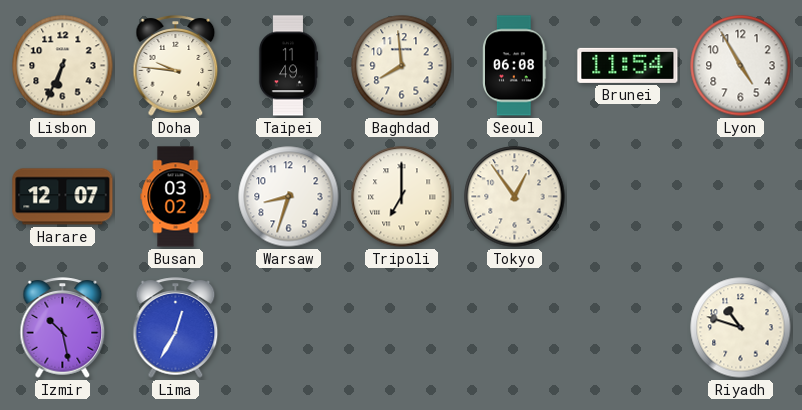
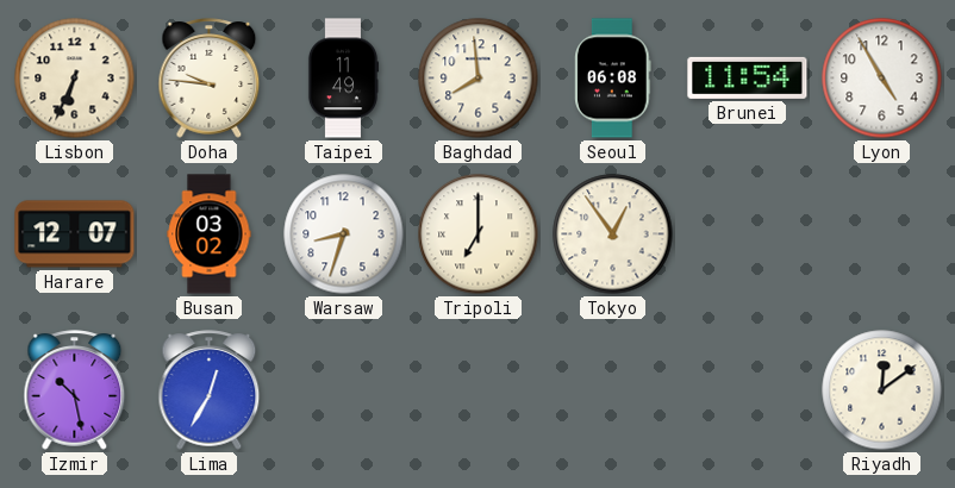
Riyadh: 10:48 -> 12:09
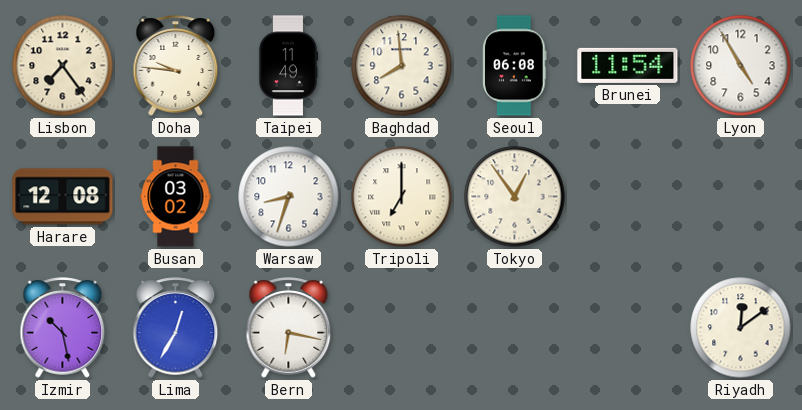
Lisbon: 6:34 -> 7:24
Harare: 12:07 -> 12:08
Bern: none -> 6:17
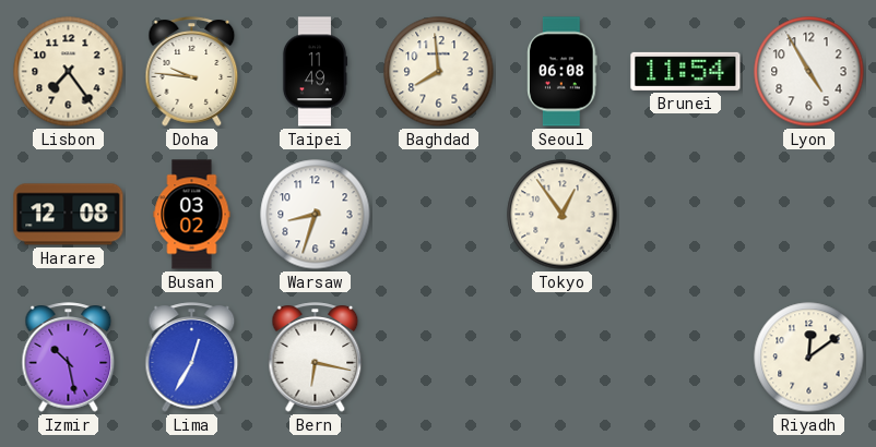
Tripoli: 7:00 -> none
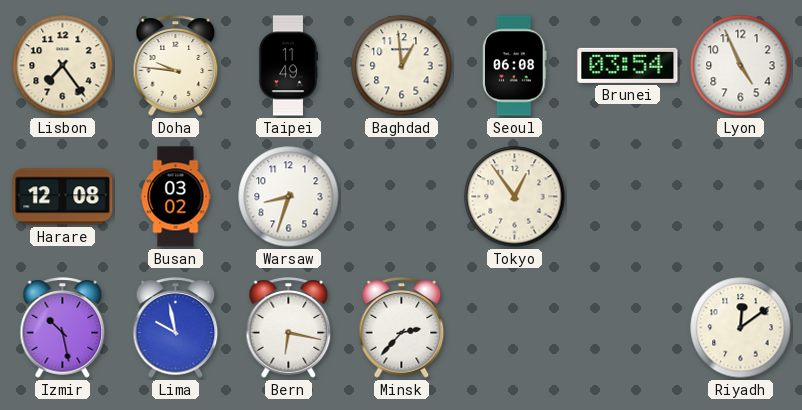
Baghdad: 7:59 -> 12:59
Brunei: 11:54 -> 03:54
Lyon: 4:55 -> 4:56
Lima: 12:35 -> 9:58
Minsk: none -> 2:37
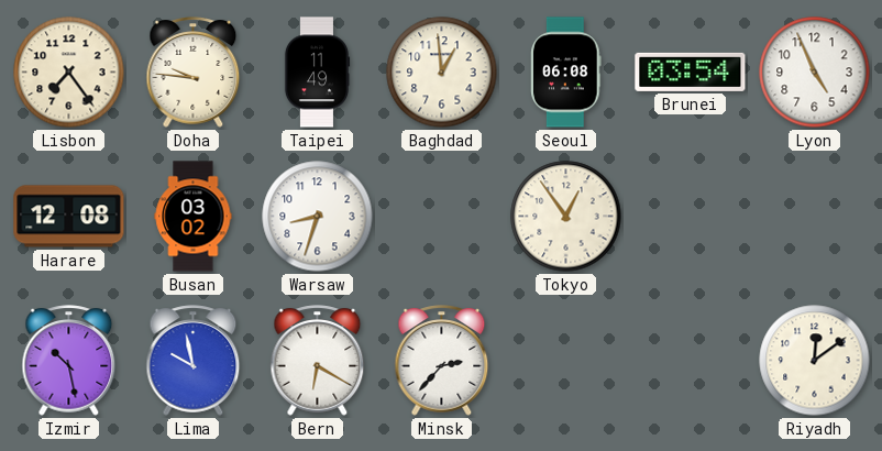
Bern: 6:17 -> 6:20
